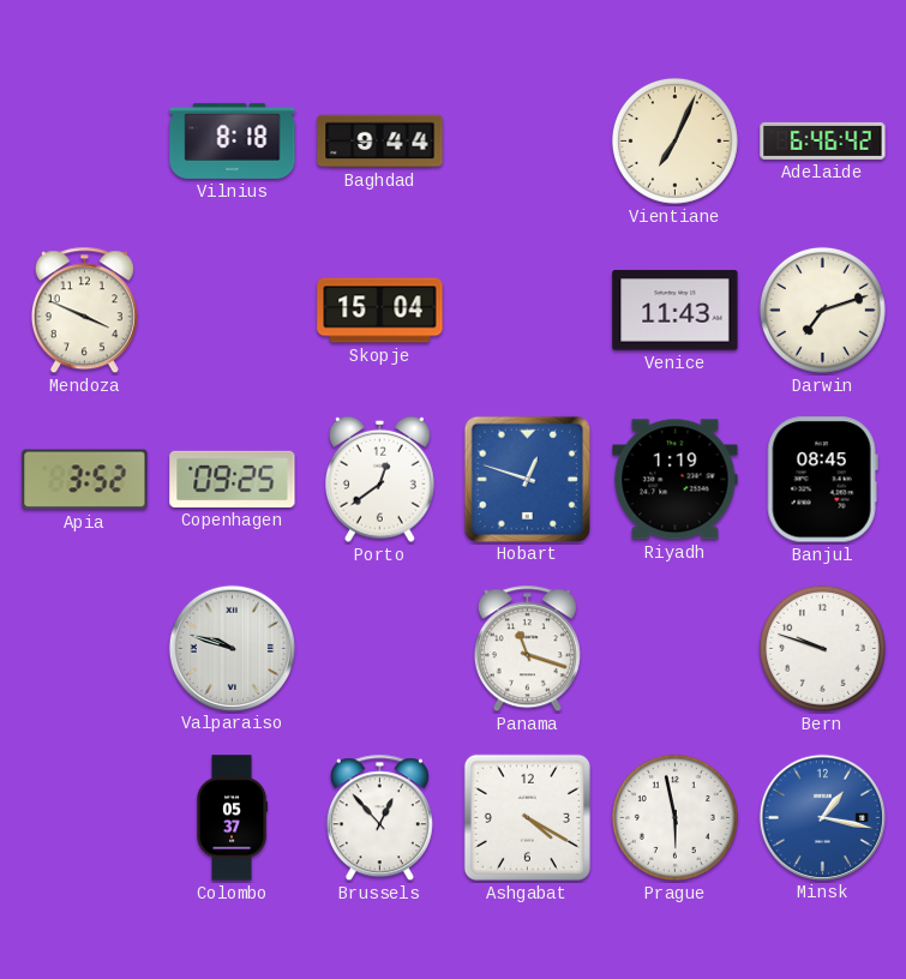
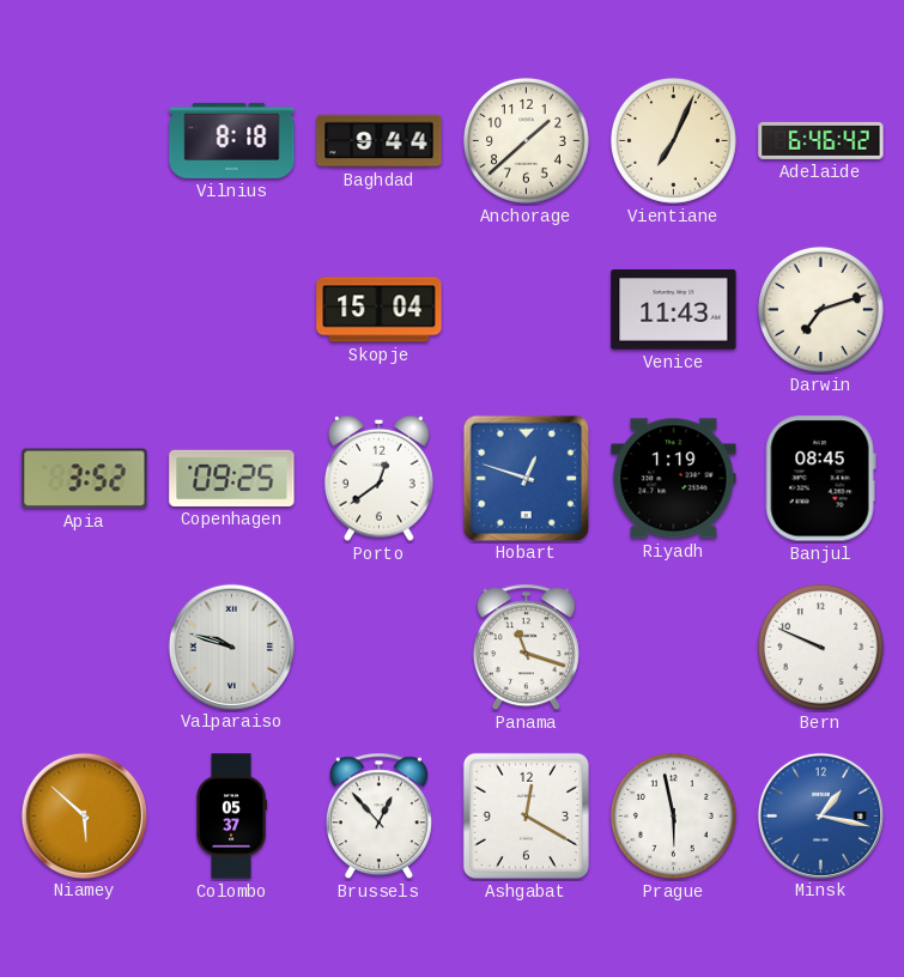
Anchorage: none -> 1:38
Mendoza: 3:49 -> none
Bern: 9:48 -> 9:49
Niamey: none -> 5:52
Ashgabat: 4:20 -> 12:20
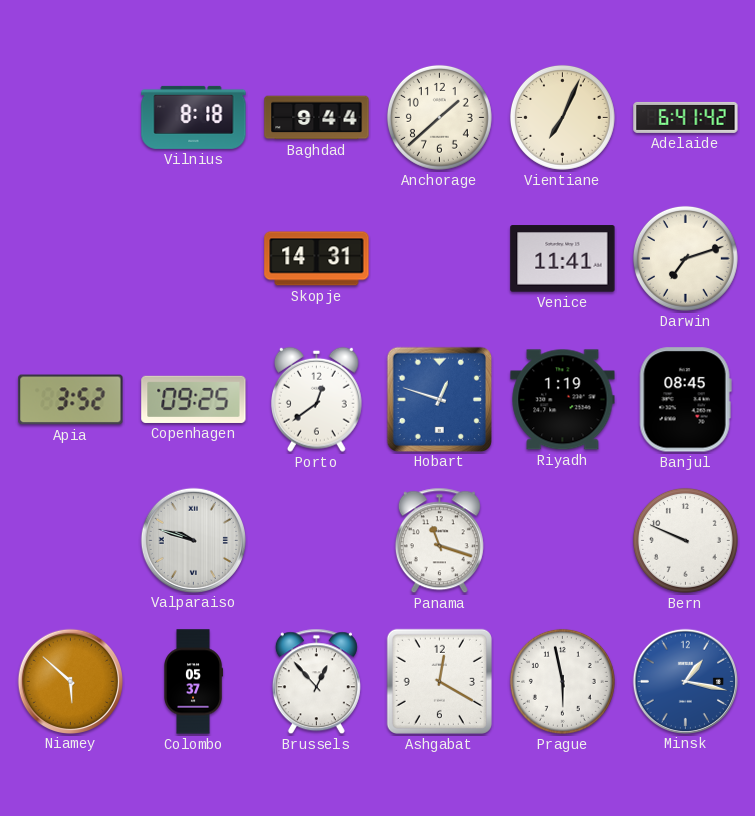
Adelaide: 6:46 -> 6:41
Skopje: 15:04 -> 14:31
Venice: 11:43 -> 11:41
